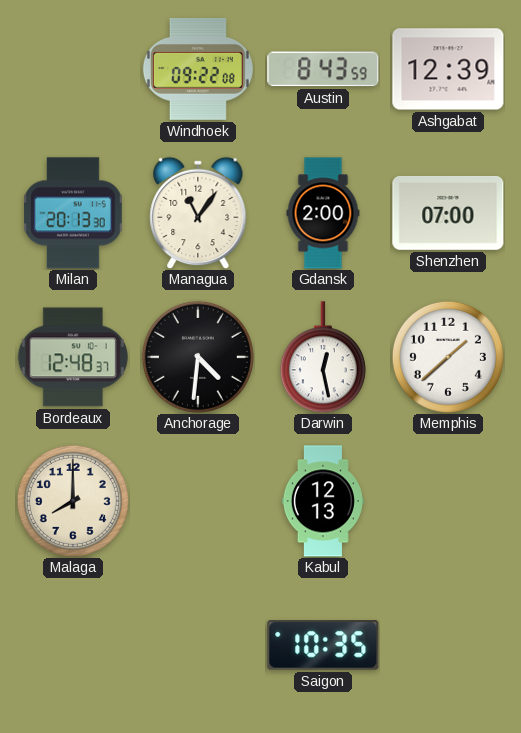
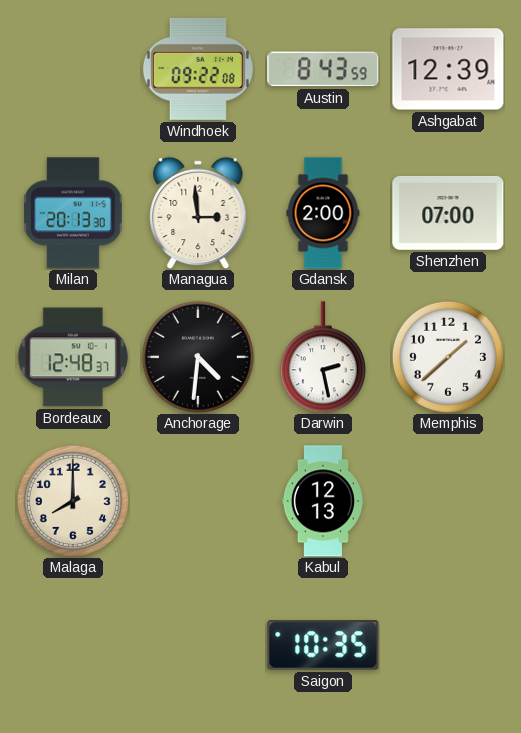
Managua: 11:06 -> 2:59
Darwin: 12:28 -> 2:28
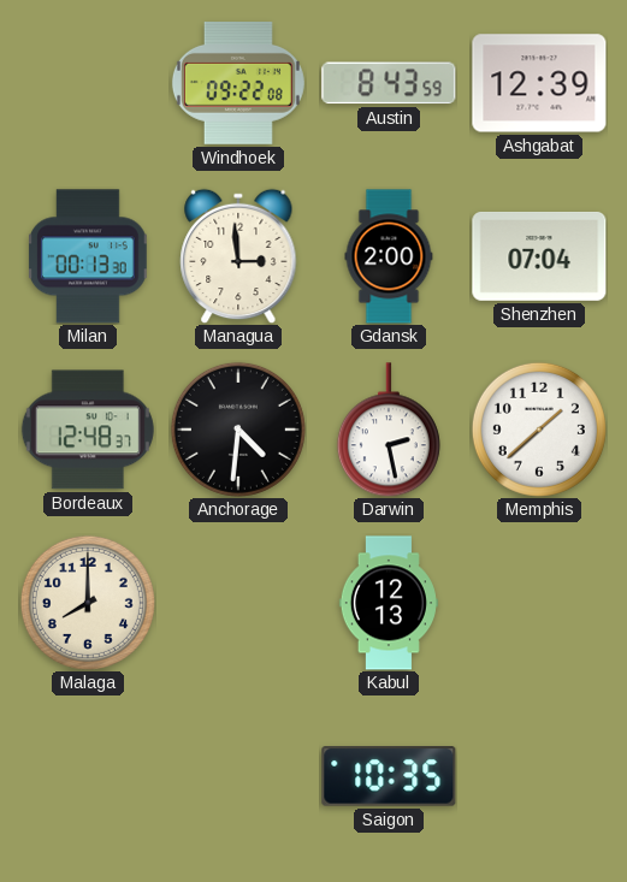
Milan: 20:13 -> 00:13
Shenzhen: 07:00 -> 07:04
